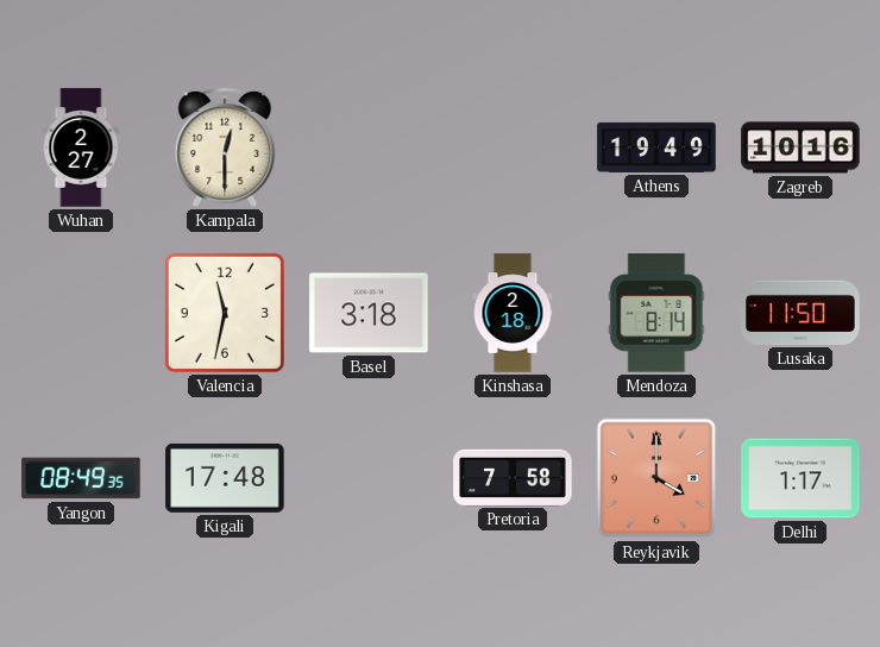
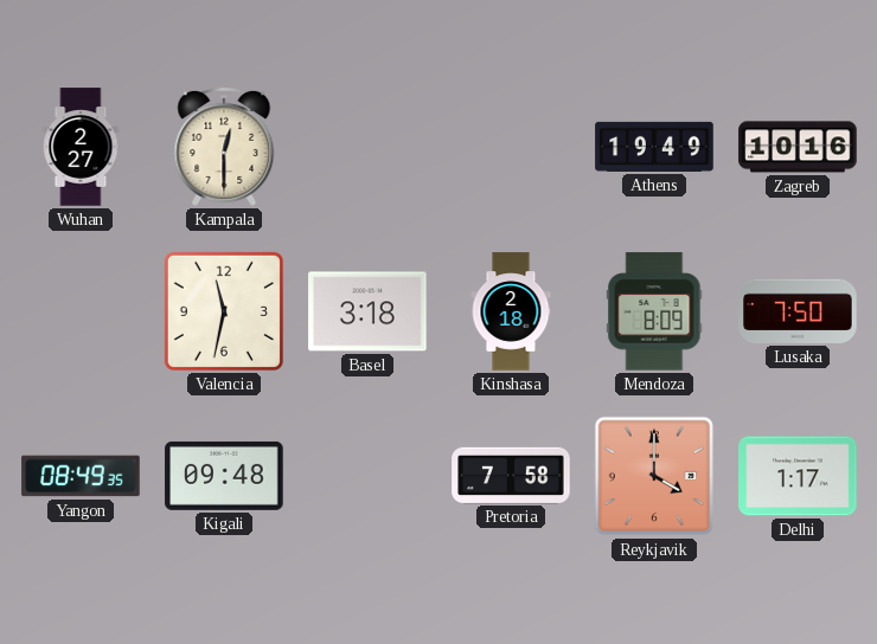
Mendoza: 8:14 -> 8:09
Lusaka: 11:50 -> 7:50
Kigali: 17:48 -> 09:48
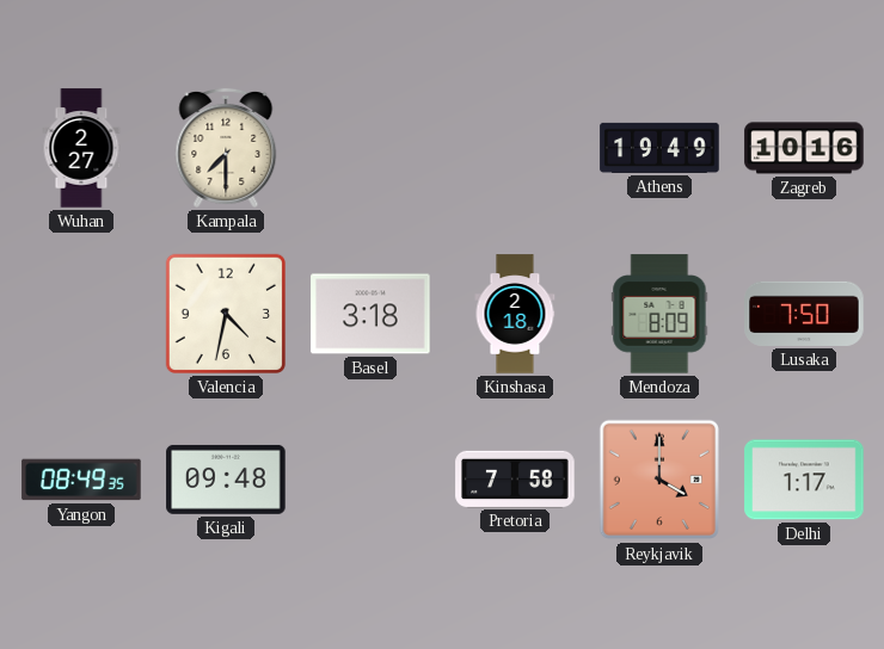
Kampala: 12:30 -> 7:30
Valencia: 11:32 -> 4:32
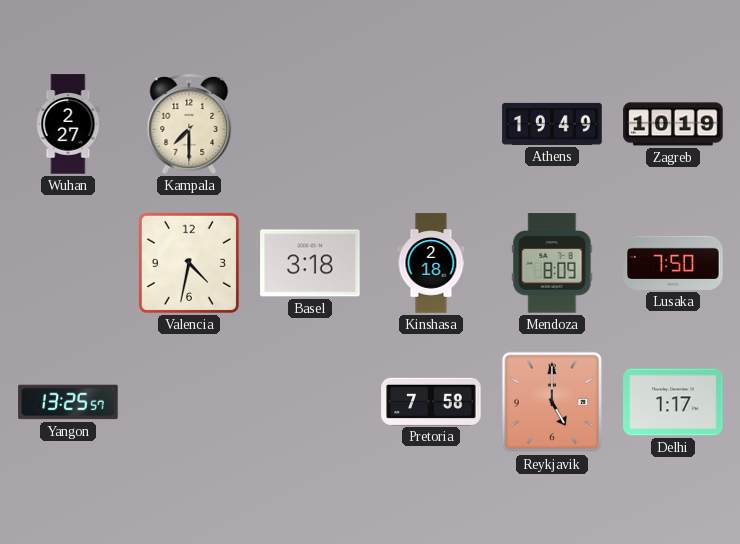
Zagreb: 10:16 -> 10:19
Yangon: 08:49 -> 13:25
Kigali: 09:48 -> none
Reykjavik: 4:00 -> 5:00
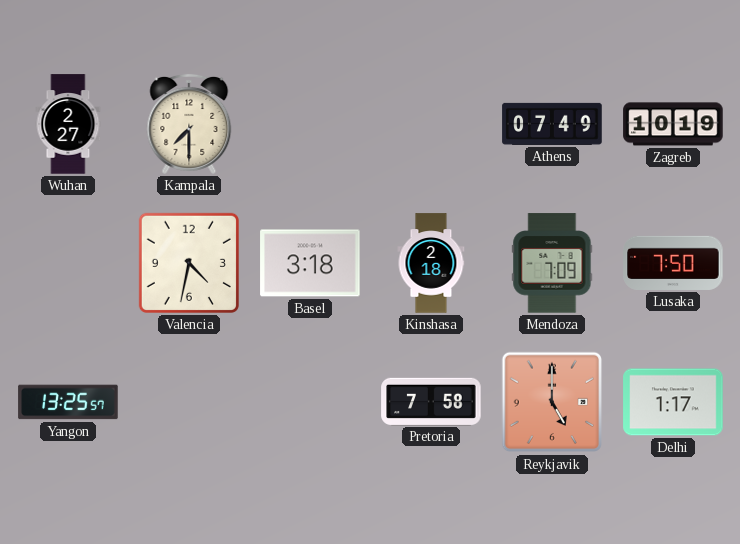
Athens: 19:49 -> 07:49
Mendoza: 8:09 -> 7:09
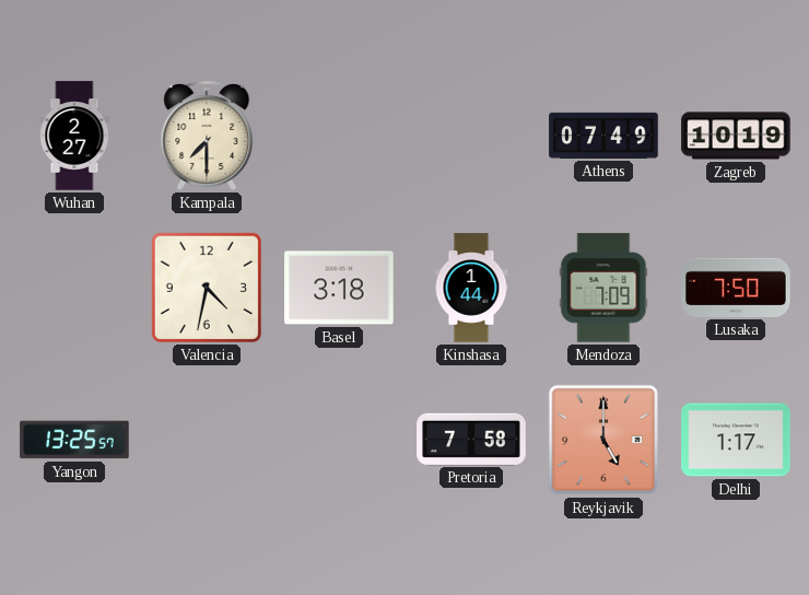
Kinshasa: 2:18 -> 1:44
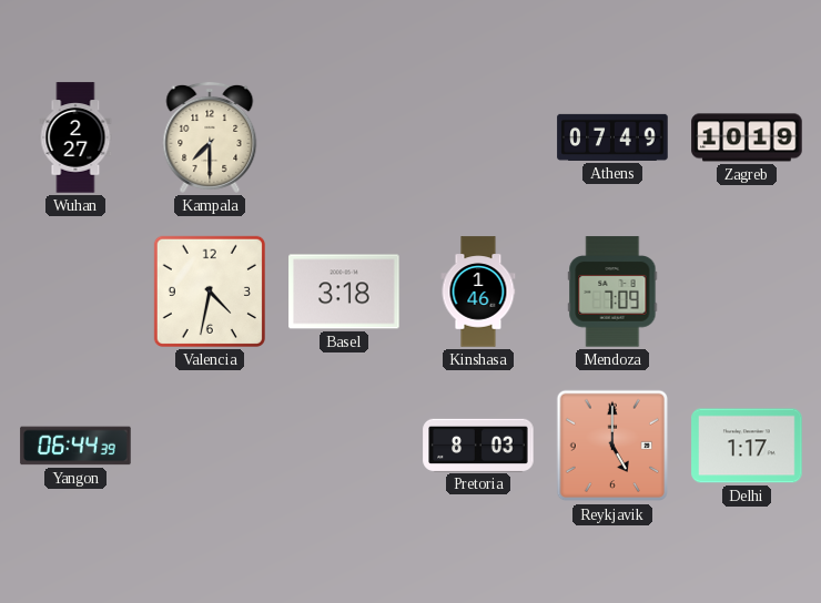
Kinshasa: 1:44 -> 1:46
Lusaka: 7:50 -> none
Yangon: 13:25 -> 06:44
Pretoria: 7:58 -> 8:03
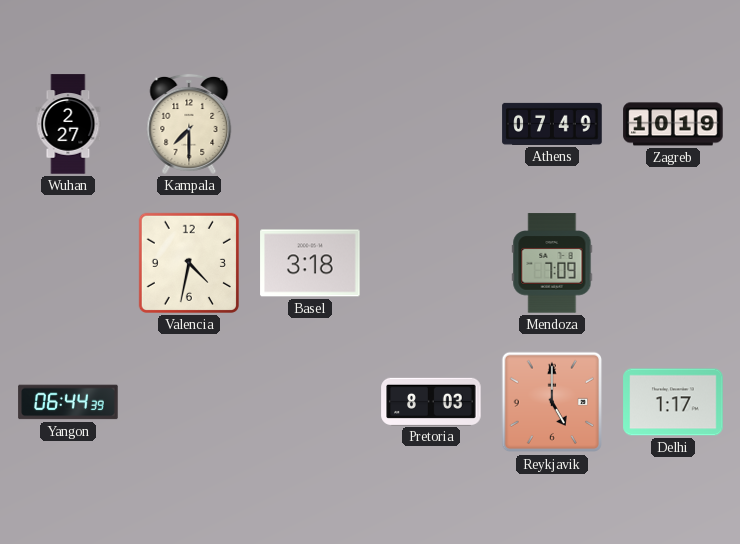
Kinshasa: 1:46 -> none
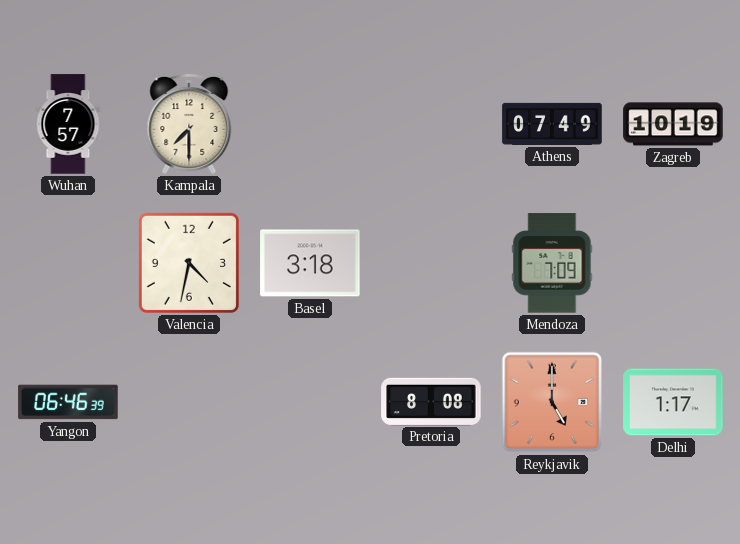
Wuhan: 2:27 -> 7:57
Yangon: 06:44 -> 06:46
Pretoria: 8:03 -> 8:08
